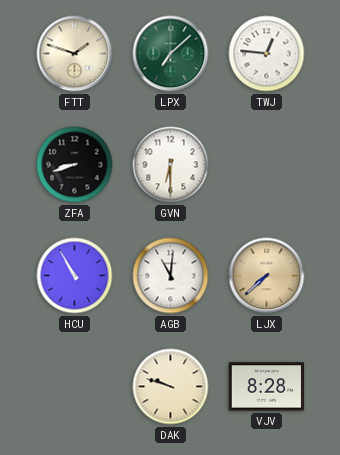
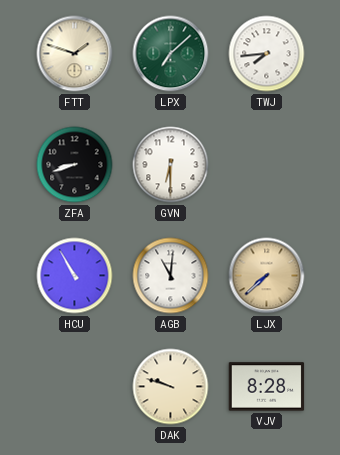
TWJ: 12:46 -> 7:44
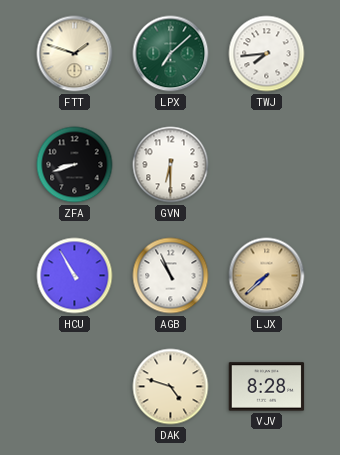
AGB: 11:01 -> 10:56
DAK: 9:48 -> 4:48
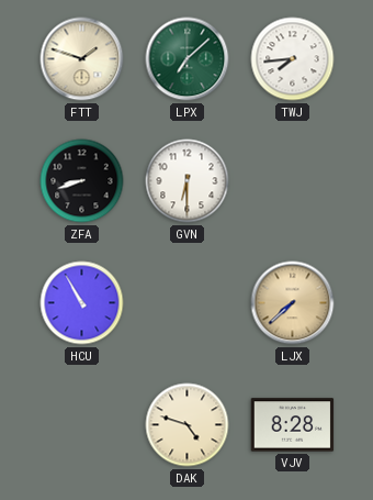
AGB: 10:56 -> none
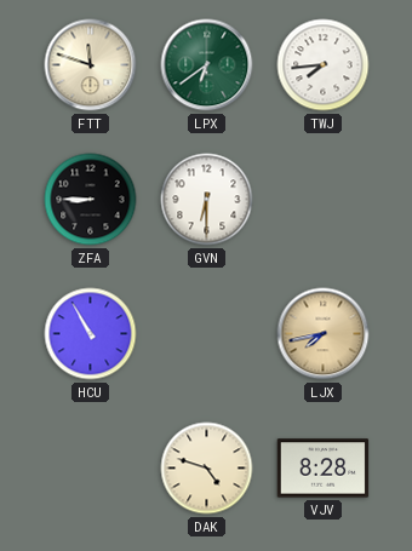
FTT: 1:48 -> 11:48
LPX: 7:08 -> 6:39
ZFA: 8:42 -> 8:45
LJX: 7:38 -> 7:43
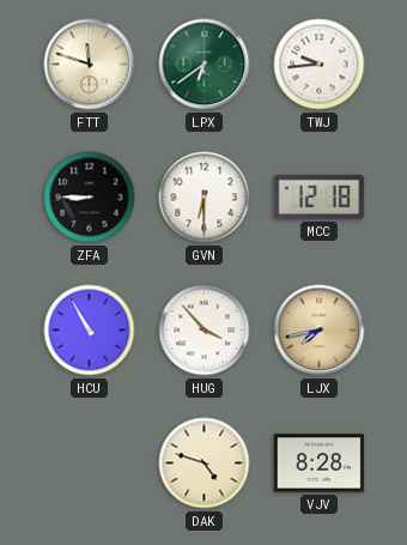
TWJ: 7:44 -> 9:44
MCC: none -> 12:18
HUG: none -> 3:53
